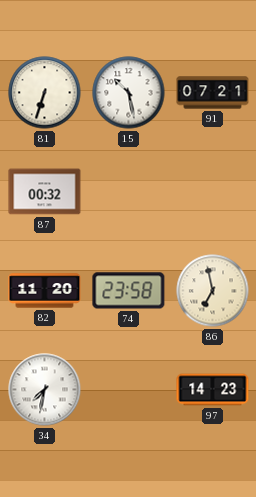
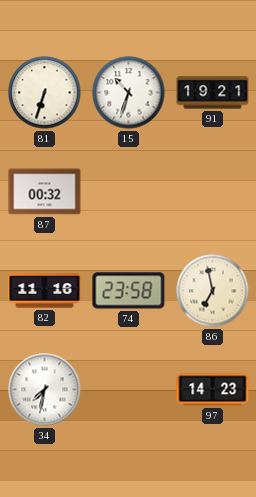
15: 10:28 -> 10:33
91: 07:21 -> 19:21
82: 11:20 -> 11:16
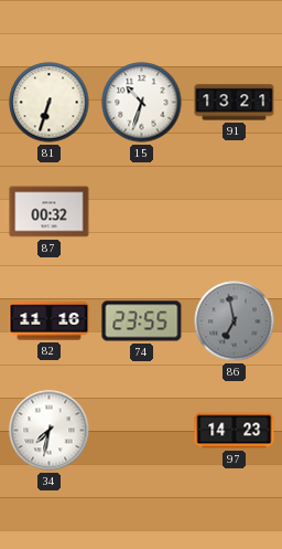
91: 19:21 -> 13:21
74: 23:58 -> 23:55
86 dial: cream -> grey
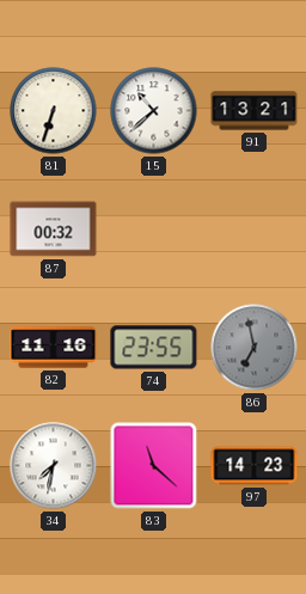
15: 10:33 -> 10:38
83: none -> 11:22
